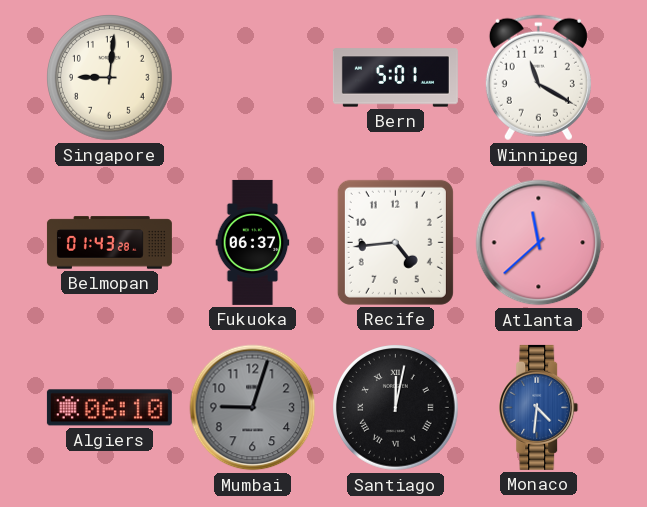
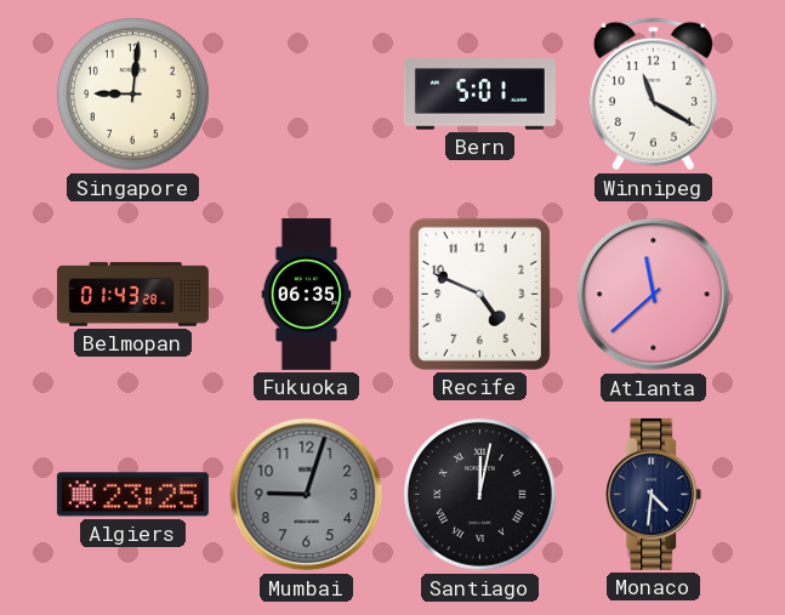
Fukuoka: 06:37 -> 06:35
Recife: 4:44 -> 4:49
Algiers: 06:10 -> 23:25
Monaco dial: blue -> navy
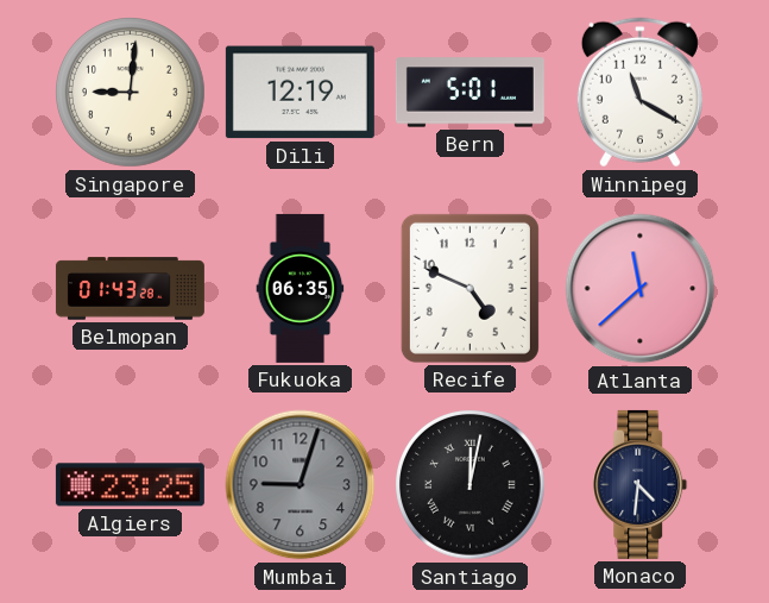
Dili: none -> 12:19
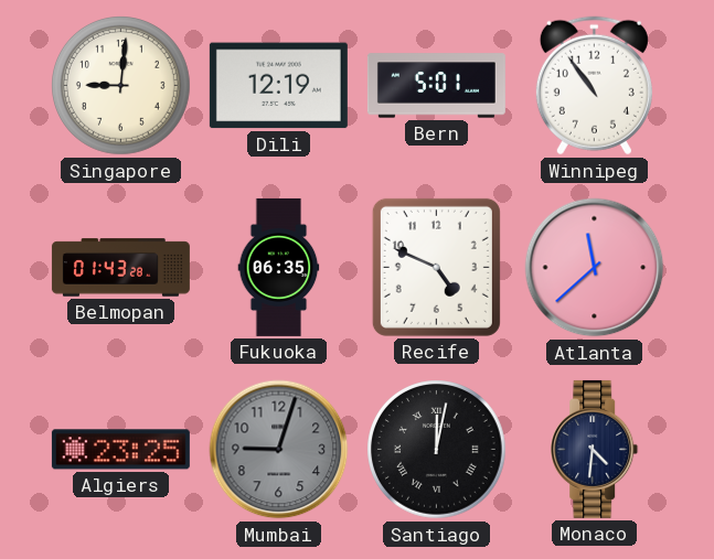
Winnipeg: 11:20 -> 10:54
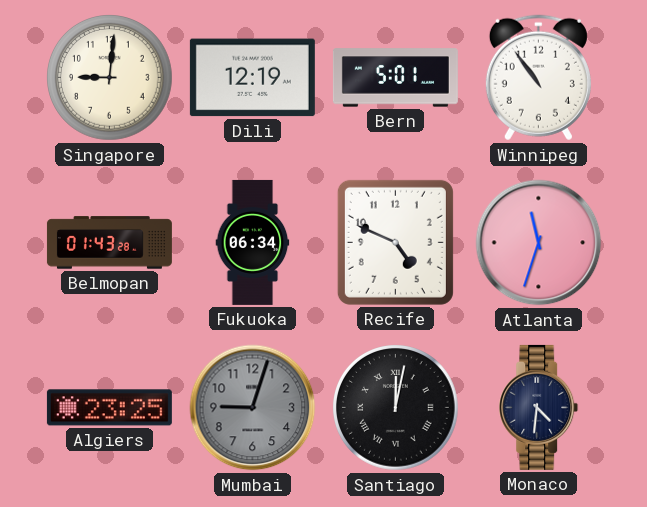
Fukuoka: 06:35 -> 06:34
Atlanta: 11:38 -> 11:33
